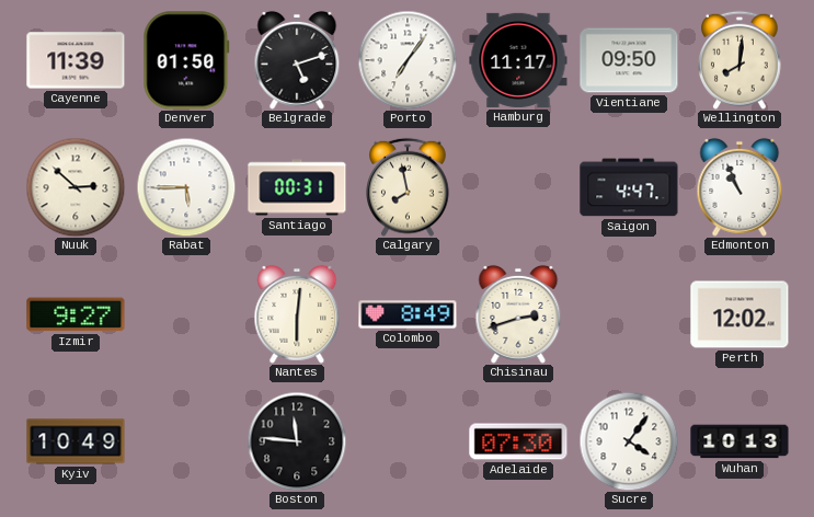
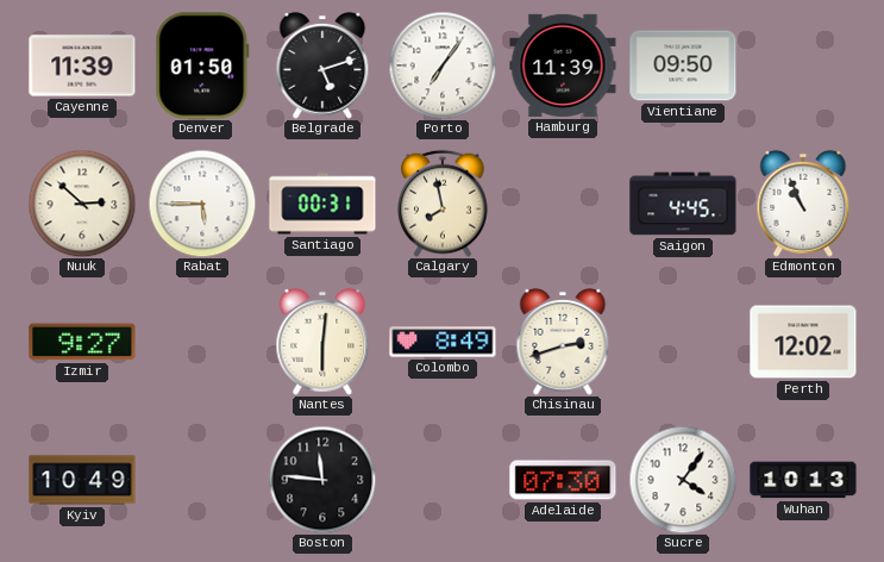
Hamburg: 11:17 -> 11:39
Wellington: 8:01 -> none
Saigon: 4:47 -> 4:45
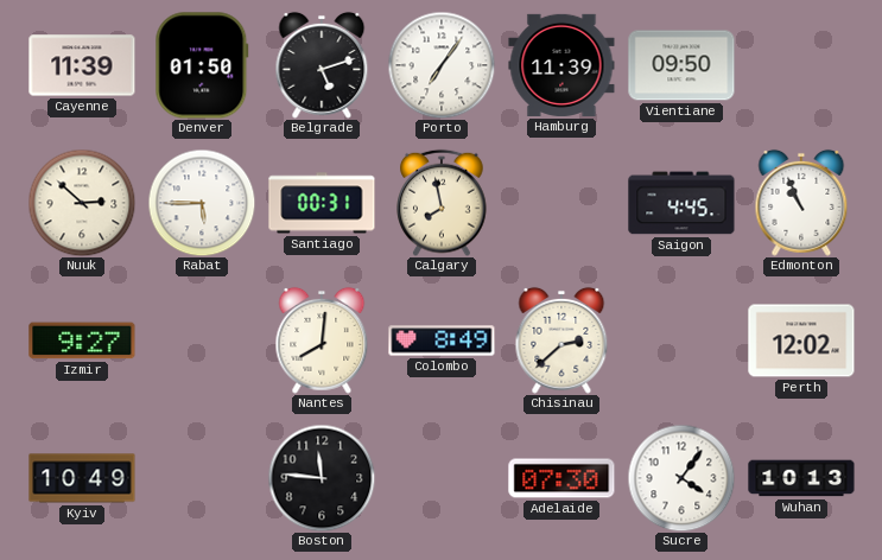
Nantes: 6:01 -> 8:01
Chisinau: 2:42 -> 2:38
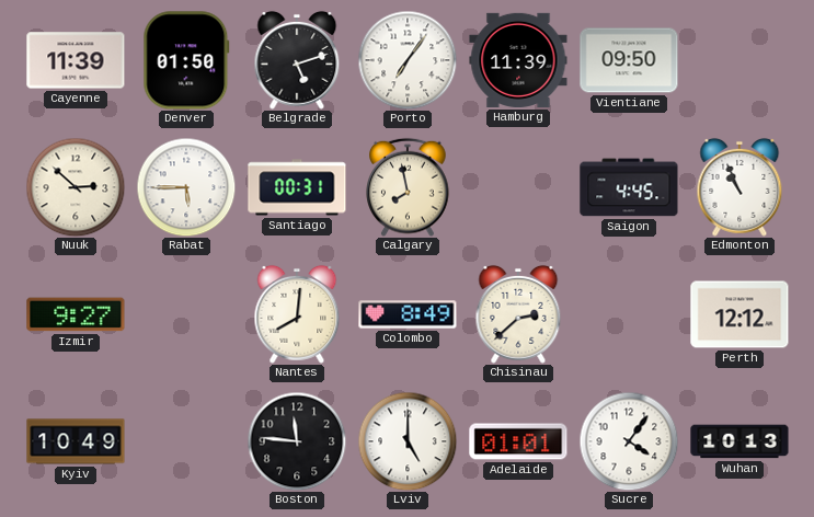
Perth: 12:02 -> 12:12
Lviv: none -> 5:00
Adelaide: 07:30 -> 01:01
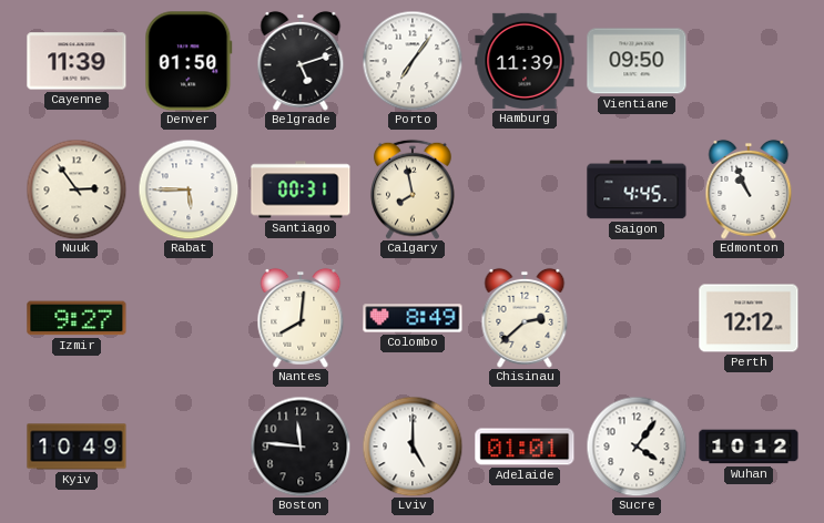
Nuuk: 2:52 -> 2:54
Wuhan: 10:13 -> 10:12
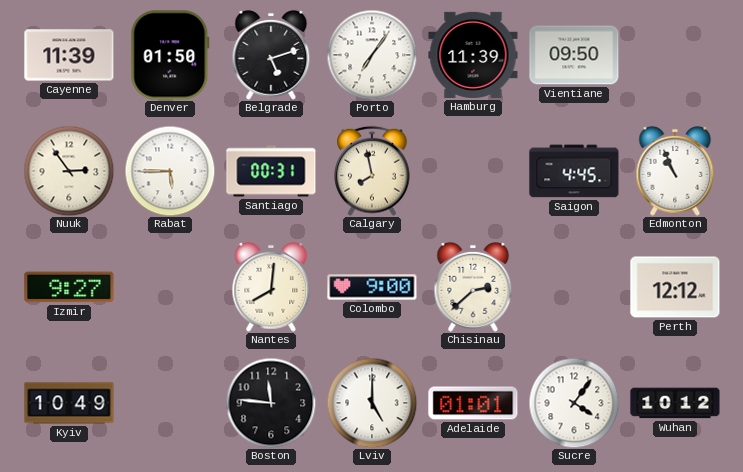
Colombo: 8:49 -> 9:00
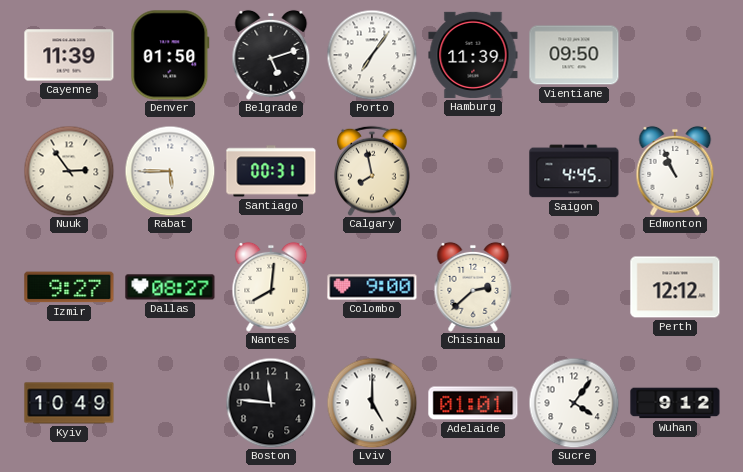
Dallas: none -> 08:27
Wuhan: 10:12 -> 9:12
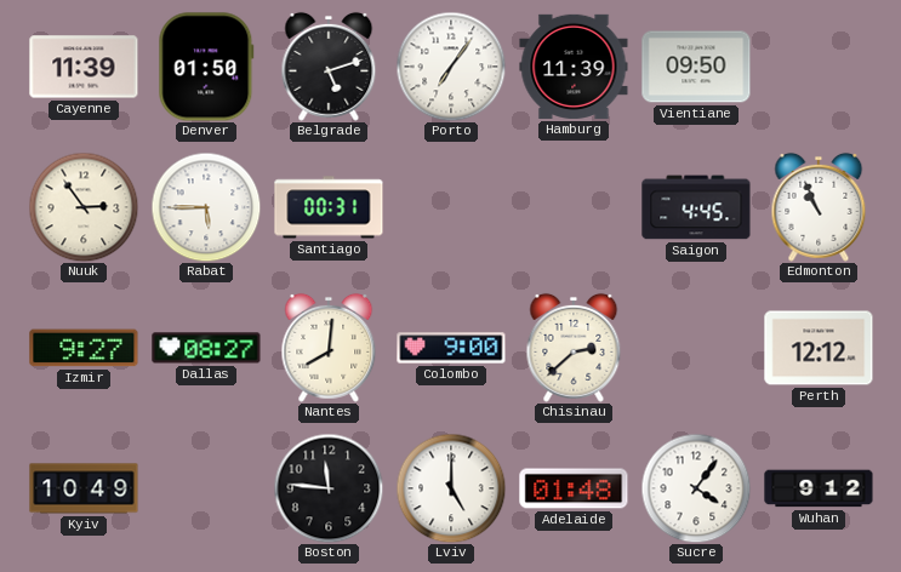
Calgary: 7:58 -> none
Adelaide: 01:01 -> 01:48
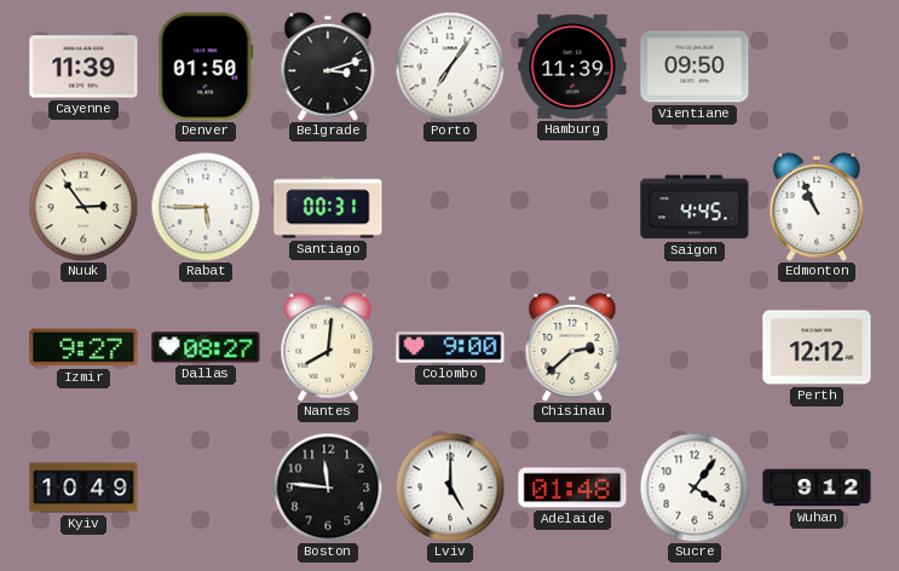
Belgrade: 5:12 -> 3:12
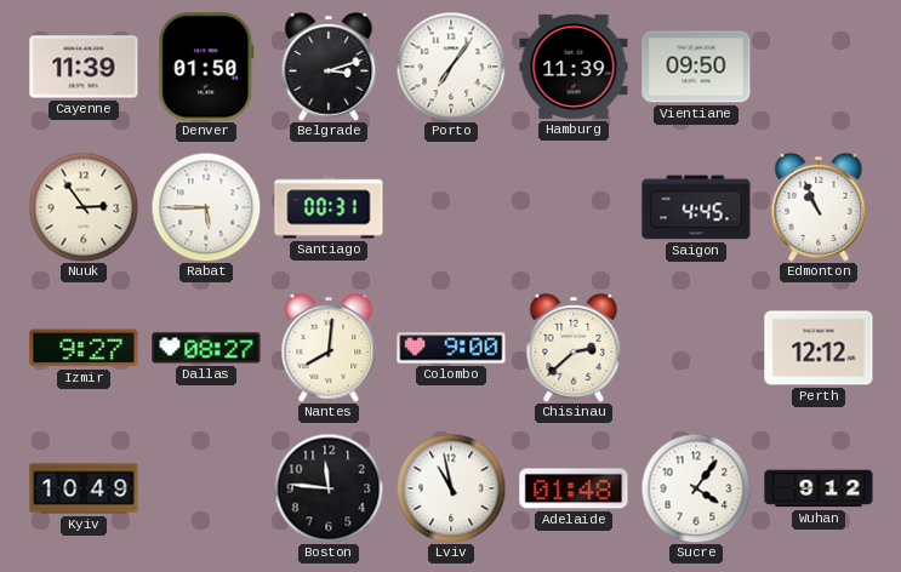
Lviv: 5:00 -> 10:58
